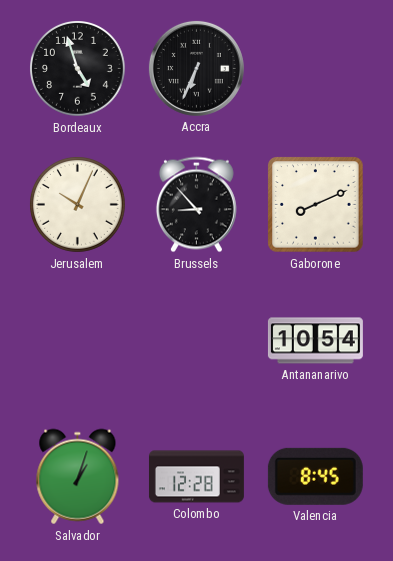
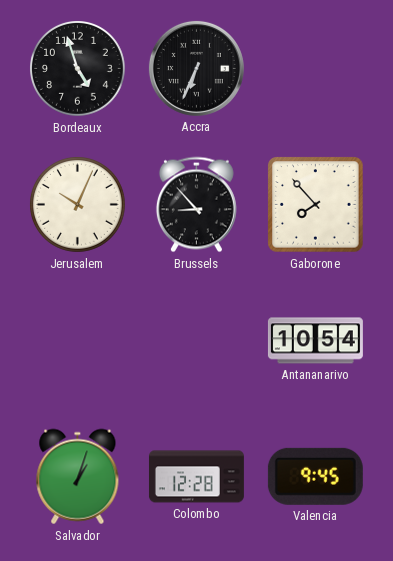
Gaborone: 8:11 -> 7:53
Valencia: 8:45 -> 9:45
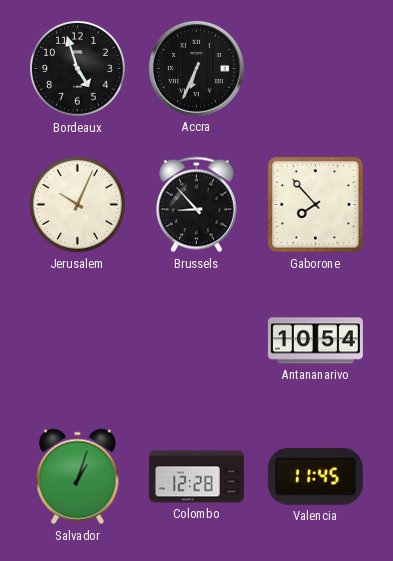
Valencia: 9:45 -> 11:45
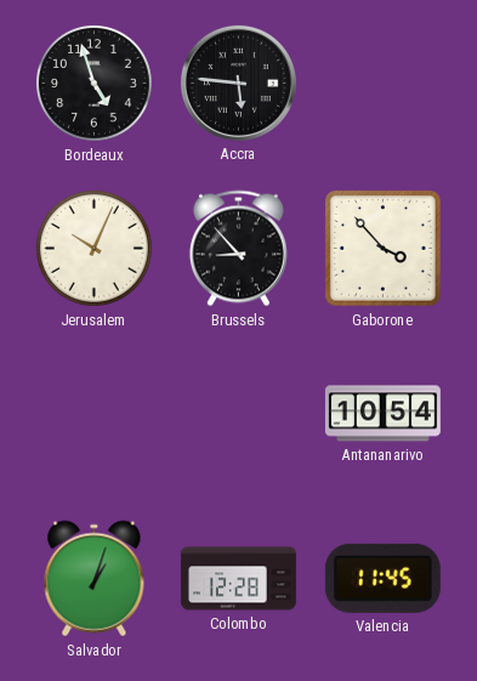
Accra: 6:34 -> 5:46
Gaborone: 7:53 -> 3:53
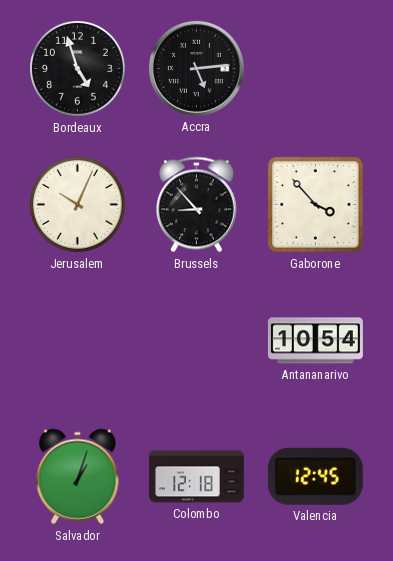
Accra: 5:46 -> 5:14
Colombo: 12:28 -> 12:18
Valencia: 11:45 -> 12:45
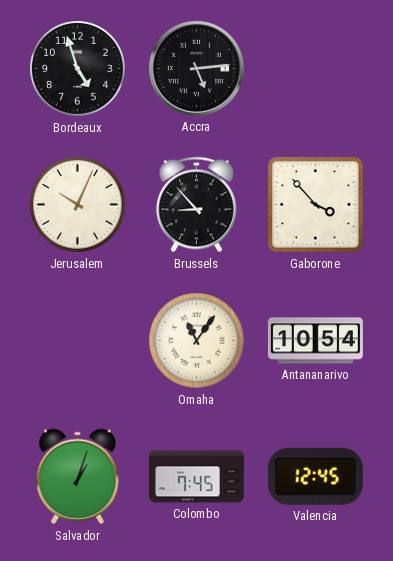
Omaha: none -> 11:06
Colombo: 12:18 -> 7:45
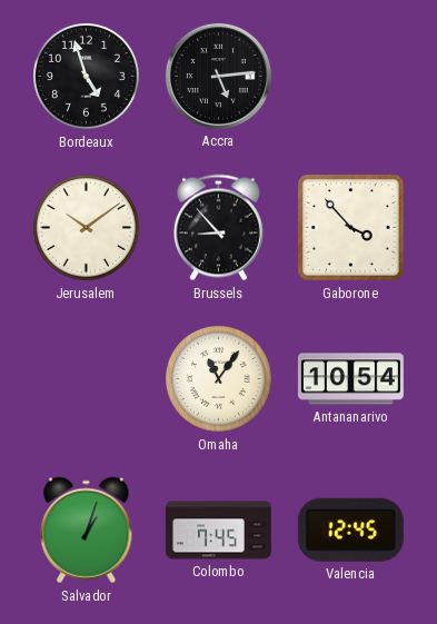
Jerusalem: 10:04 -> 10:09
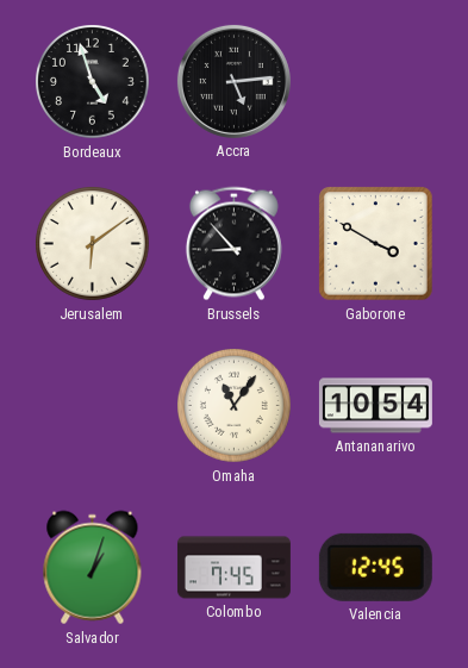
Jerusalem: 10:09 -> 6:09
Gaborone: 3:53 -> 3:50
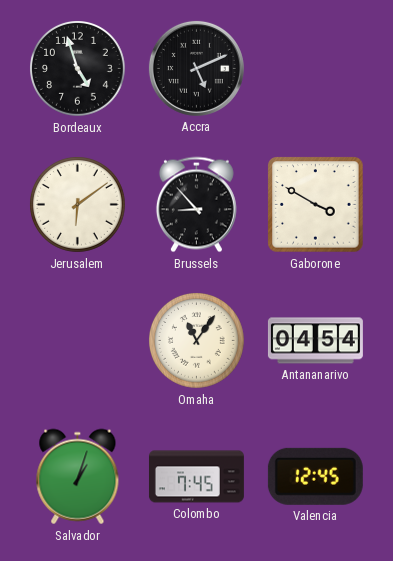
Accra: 5:14 -> 5:11
Antananarivo: 10:54 -> 04:54
